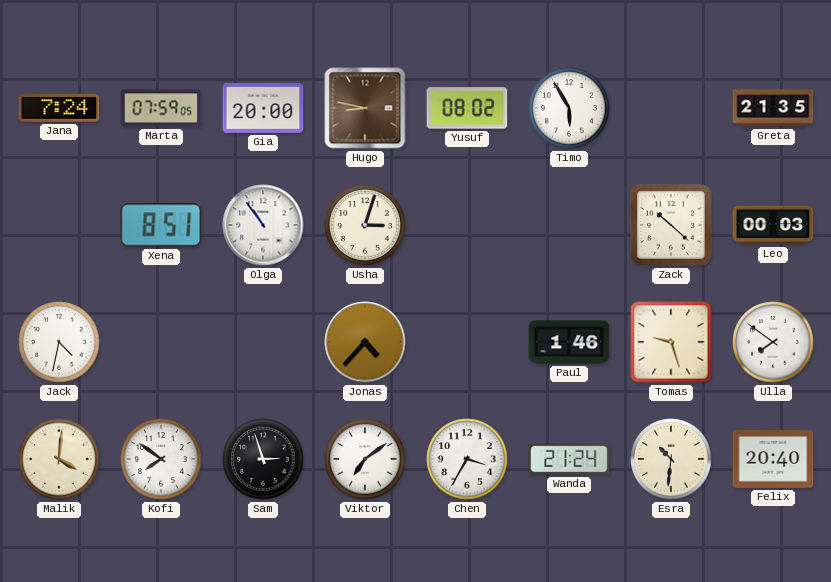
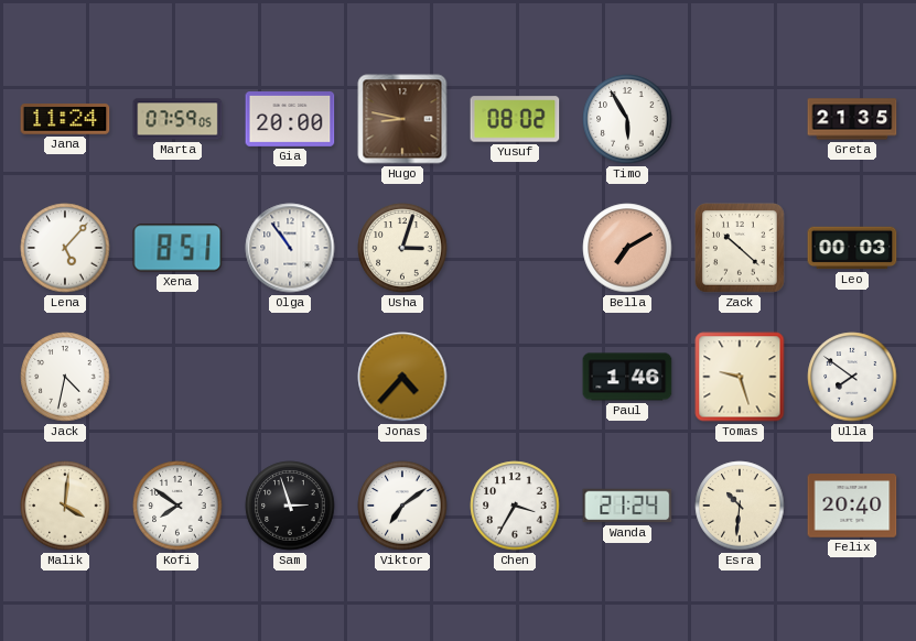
Jana: 7:24 -> 11:24
Lena: none -> 5:07
Bella: none -> 7:10
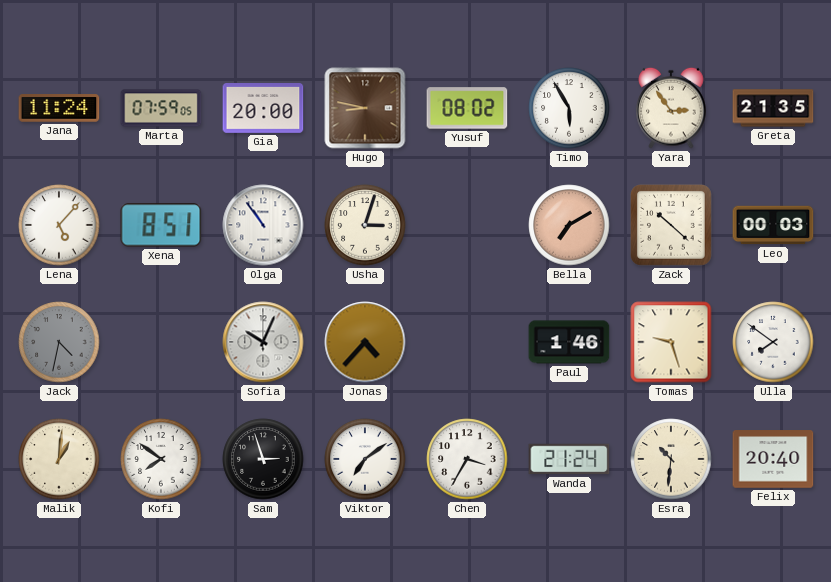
Yara: none -> 2:54
Jack dial: white -> grey
Sofia: none -> 10:04
Malik: 4:01 -> 1:01
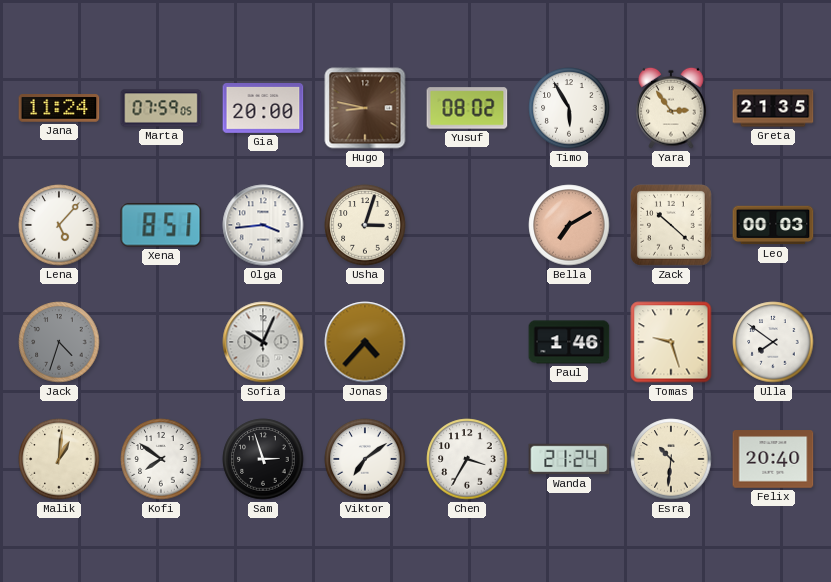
Olga: 10:54 -> 3:44
Jack: 4:32 -> 4:33
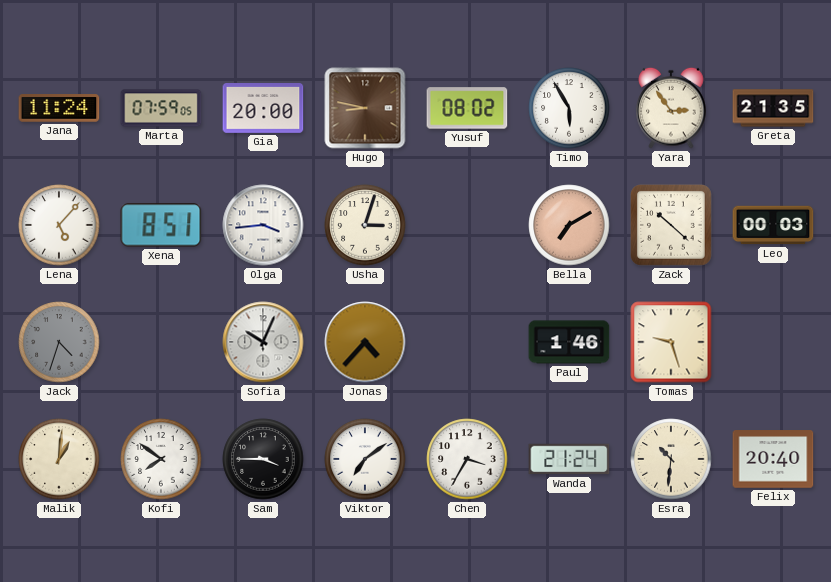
Ulla: 7:51 -> none
Sam: 2:57 -> 3:45
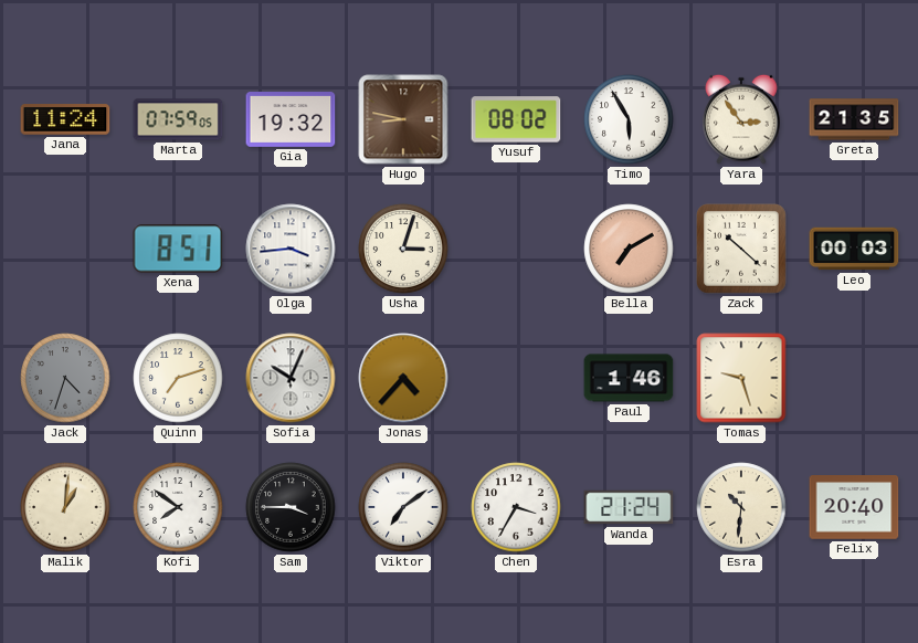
Gia: 20:00 -> 19:32
Lena: 5:07 -> none
Quinn: none -> 7:12
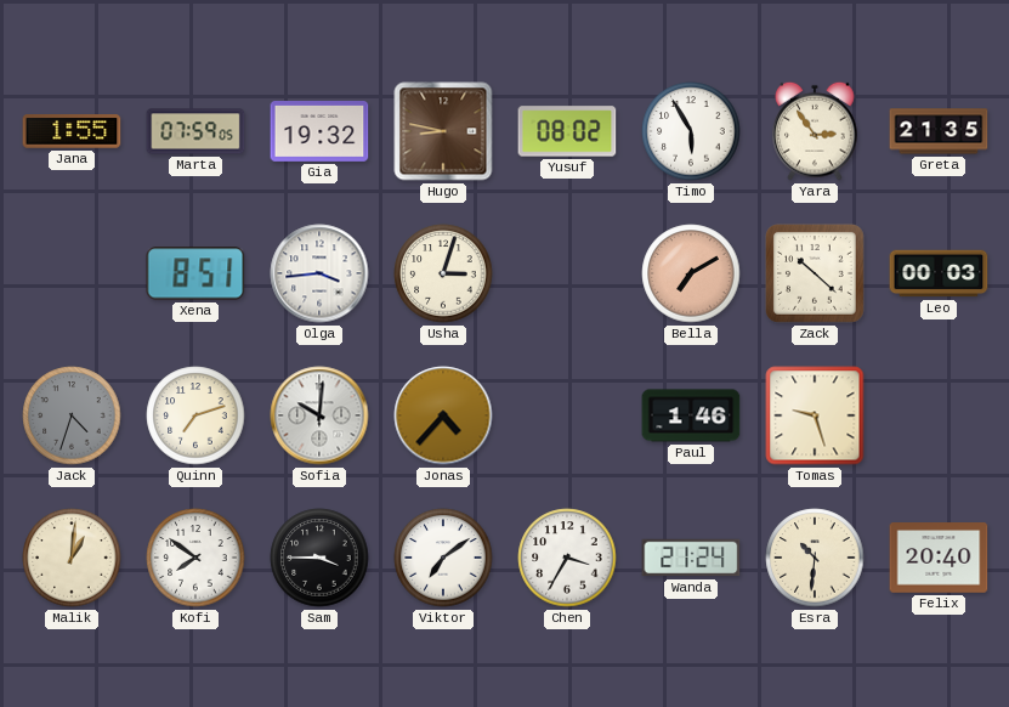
Jana: 11:24 -> 1:55
Sofia: 10:04 -> 10:01
